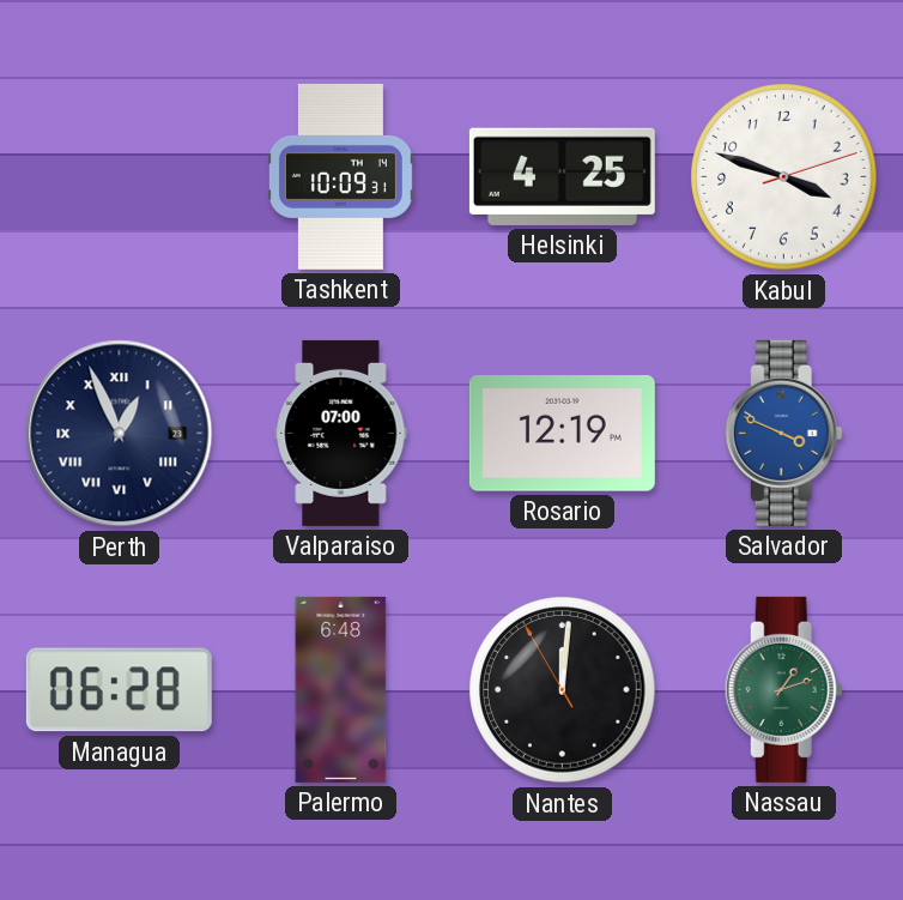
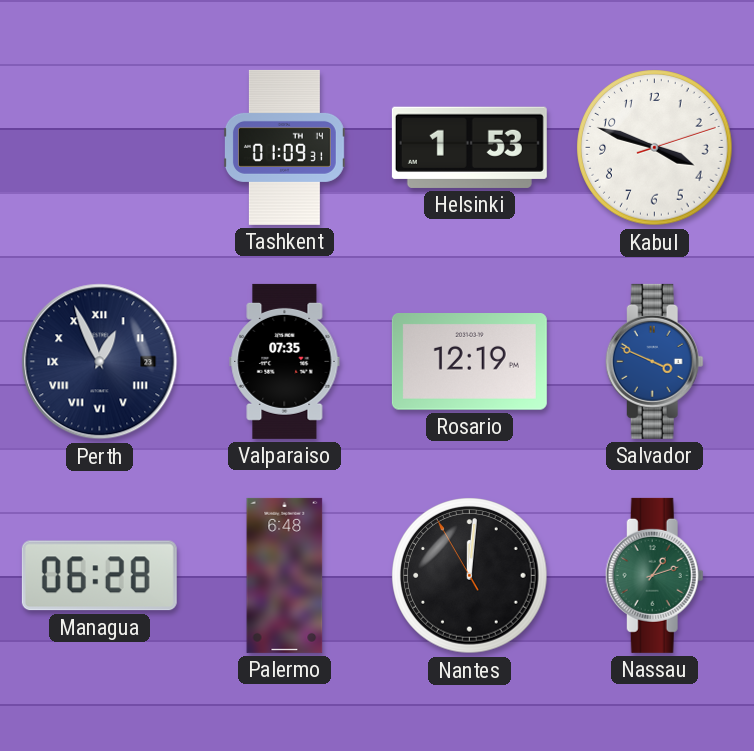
Tashkent: 10:09 -> 01:09
Helsinki: 4:25 -> 1:53
Valparaiso: 07:00 -> 07:35
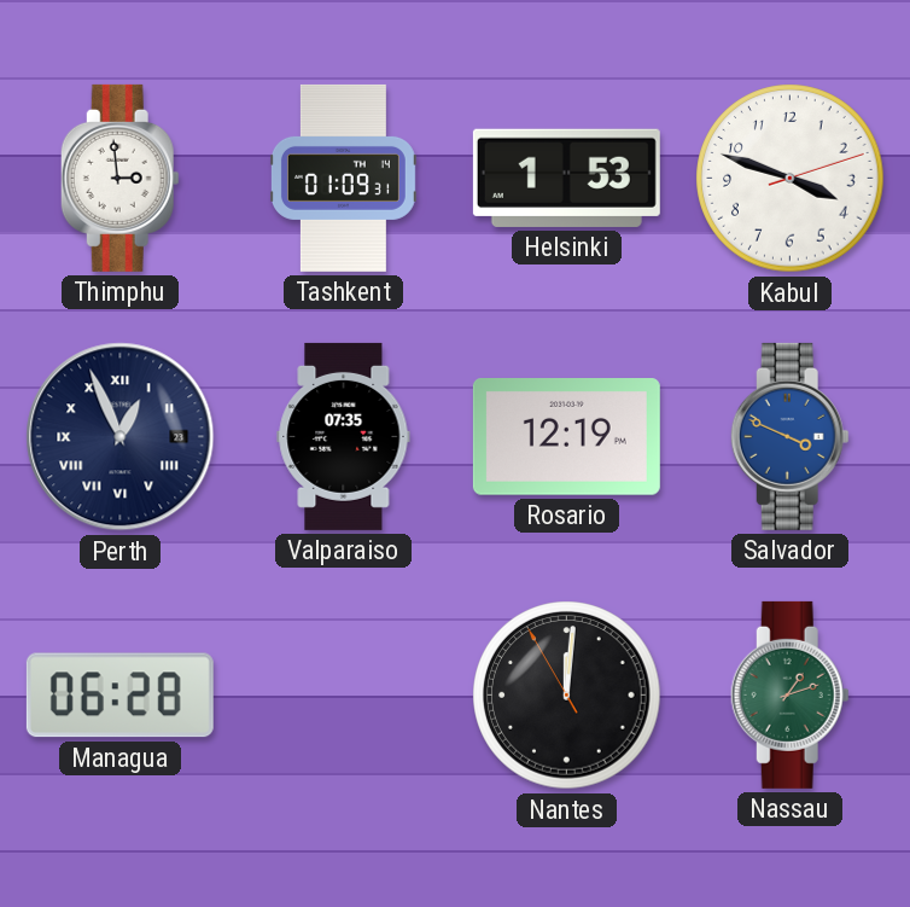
Thimphu: none -> 2:59
Palermo: 6:48 -> none
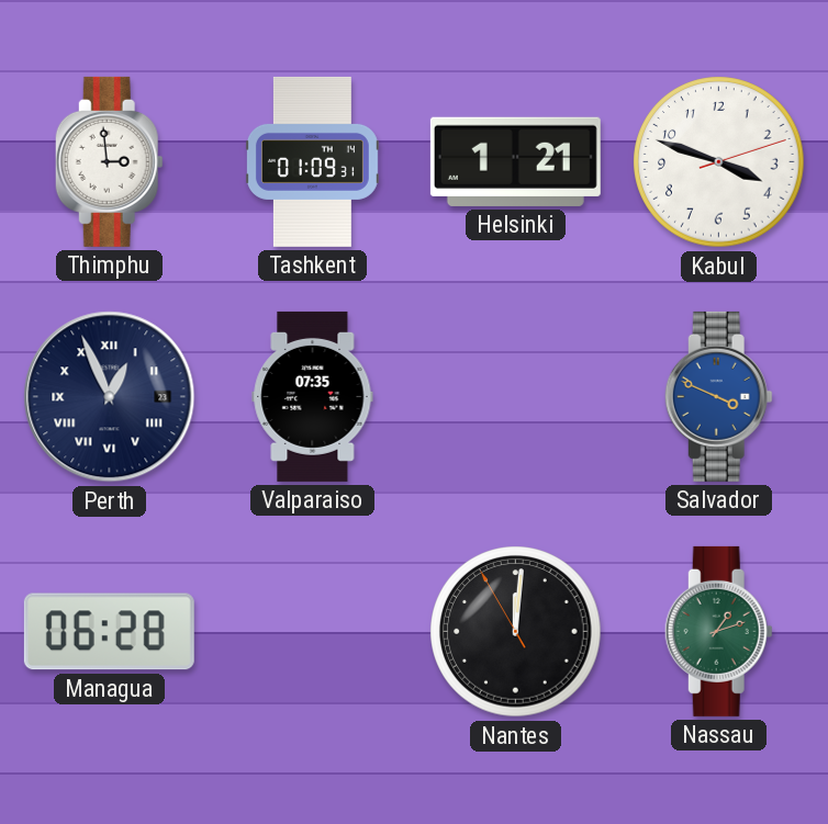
Helsinki: 1:53 -> 1:21
Rosario: 12:19 -> none
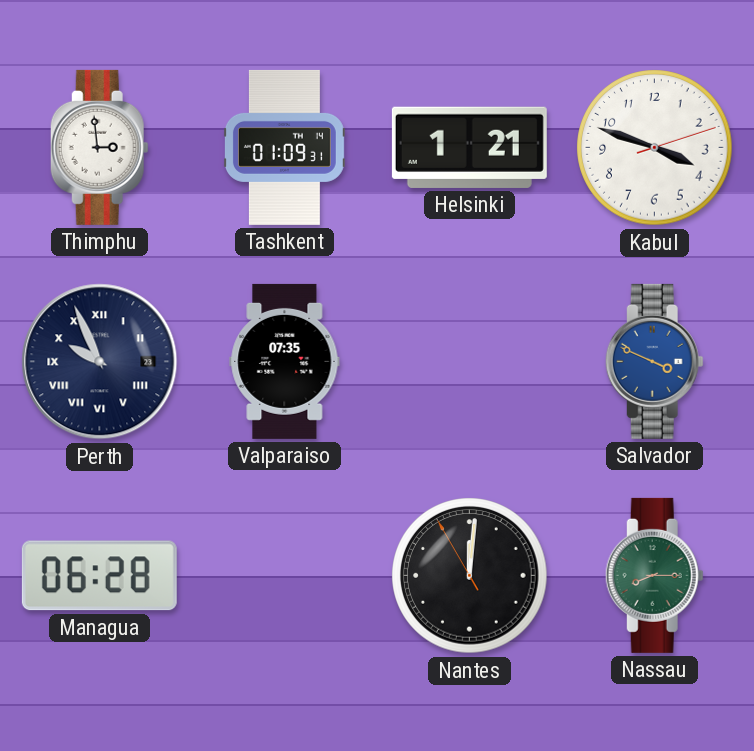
Perth: 12:56 -> 9:56
Nassau: 1:12 -> 8:15
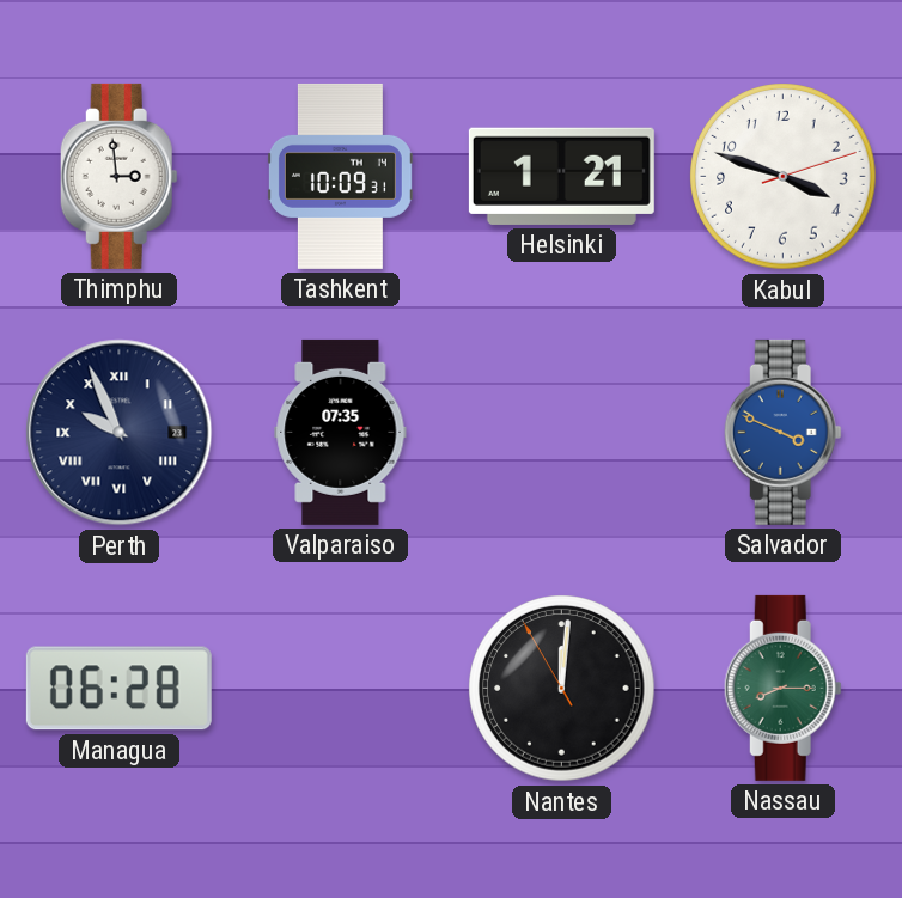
Tashkent: 01:09 -> 10:09
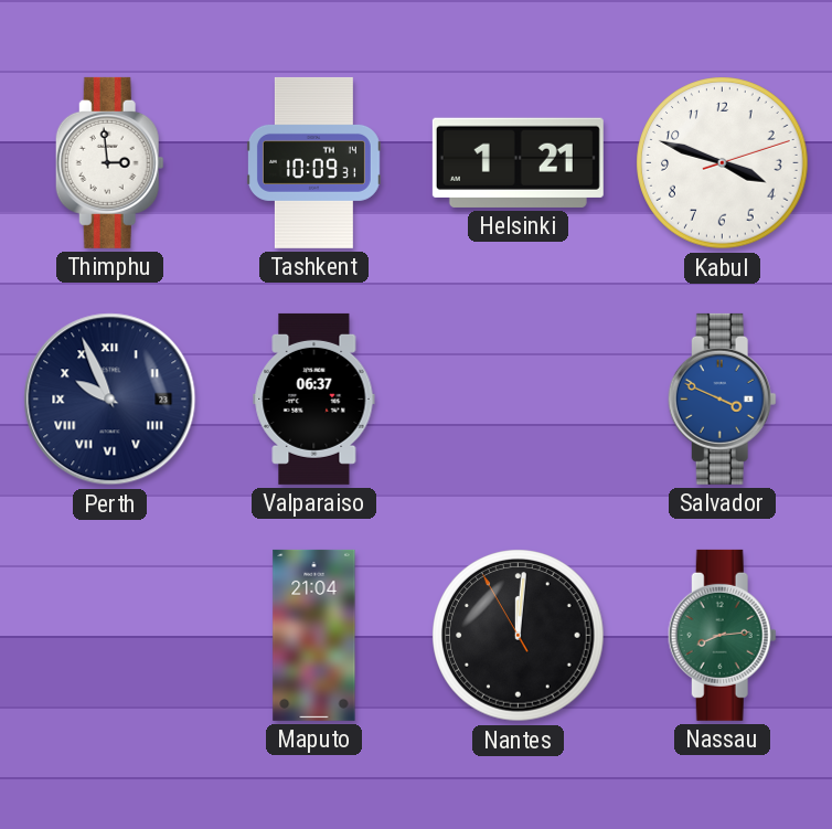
Valparaiso: 07:35 -> 06:37
Managua: 06:28 -> none
Maputo: none -> 21:04
Nassau: 8:15 -> 8:14
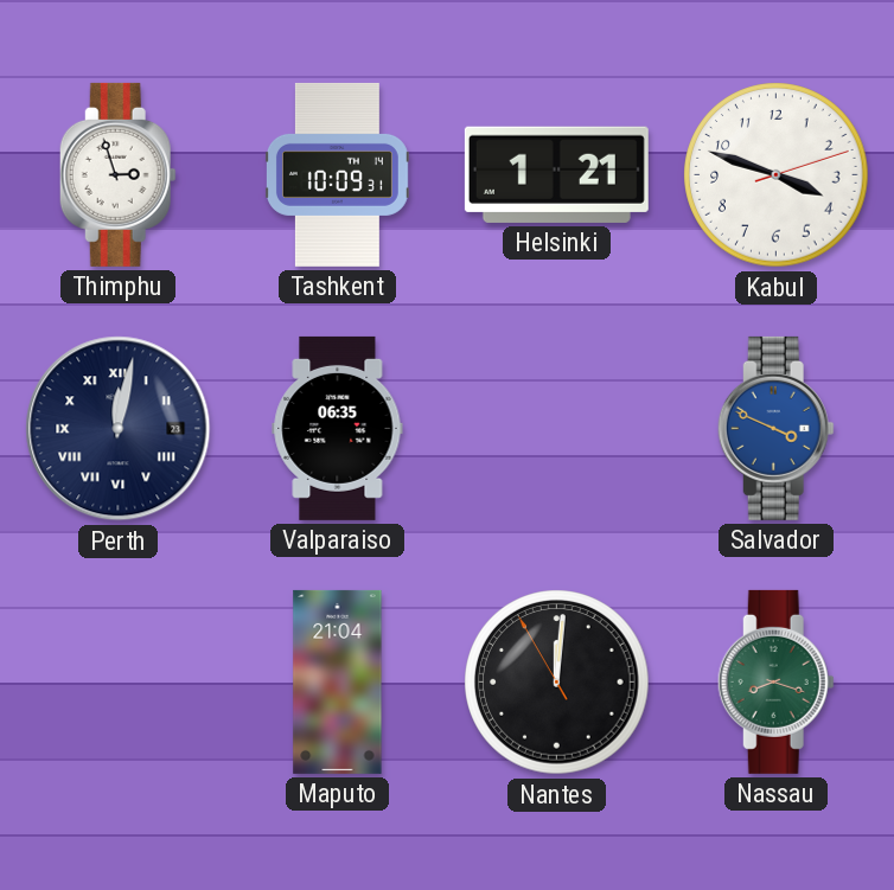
Thimphu: 2:59 -> 2:57
Perth: 9:56 -> 12:02
Valparaiso: 06:37 -> 06:35
Nassau: 8:14 -> 8:18
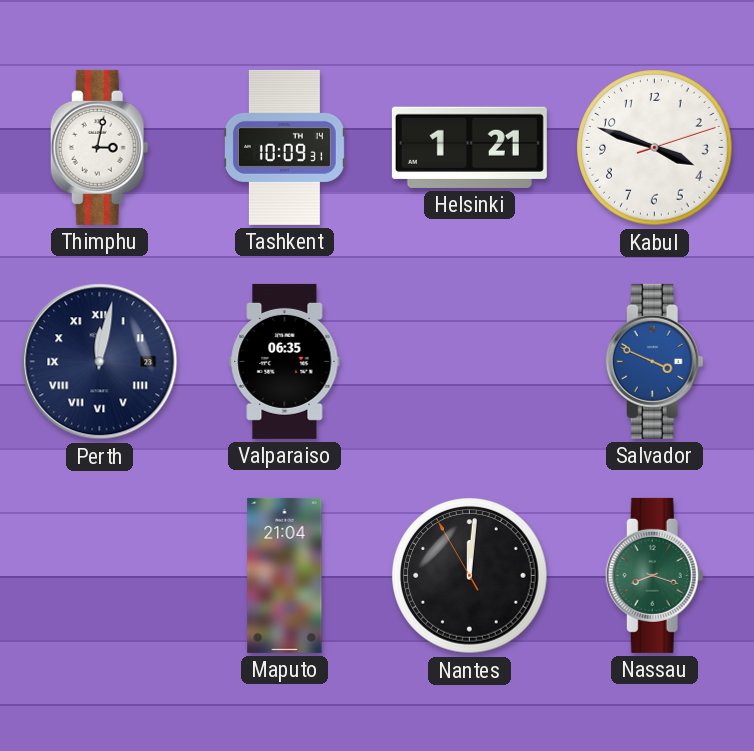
Thimphu: 2:57 -> 3:02
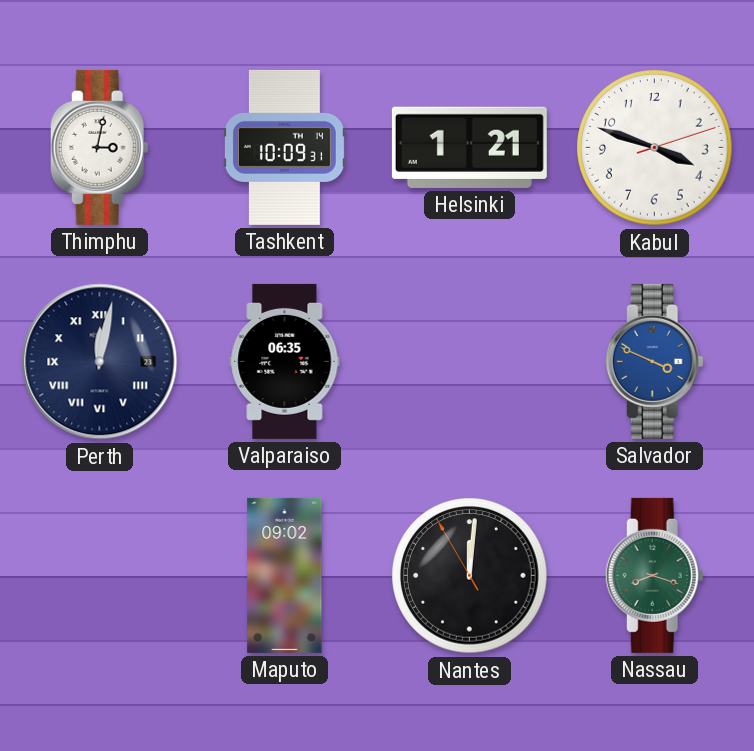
Maputo: 21:04 -> 09:02
